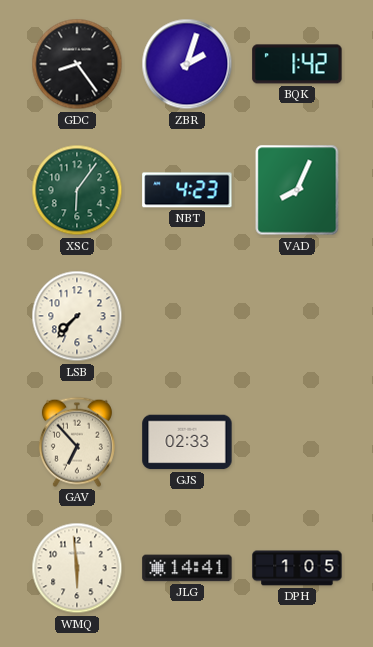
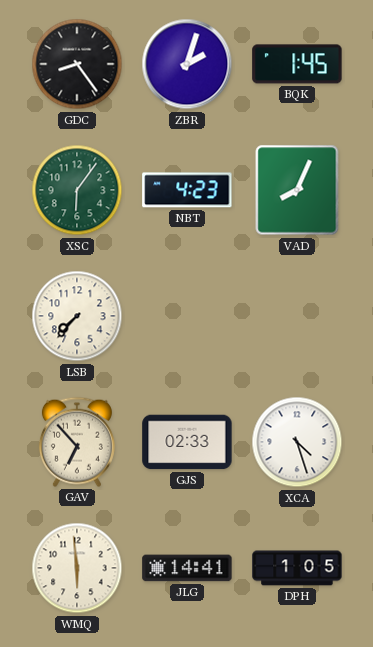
BQK: 1:42 -> 1:45
XCA: none -> 4:27
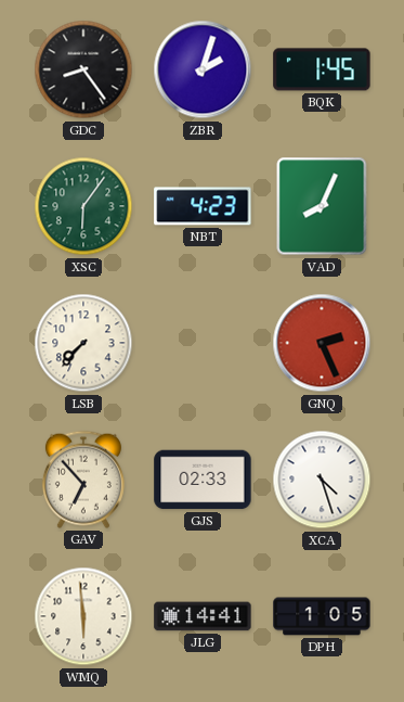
GNQ: none -> 2:26
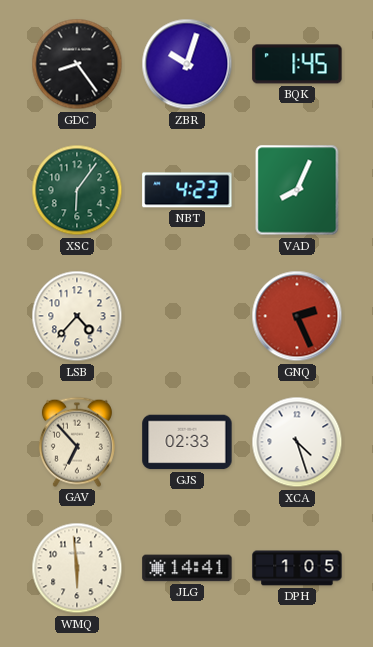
ZBR: 2:03 -> 10:03
LSB: 7:37 -> 4:37
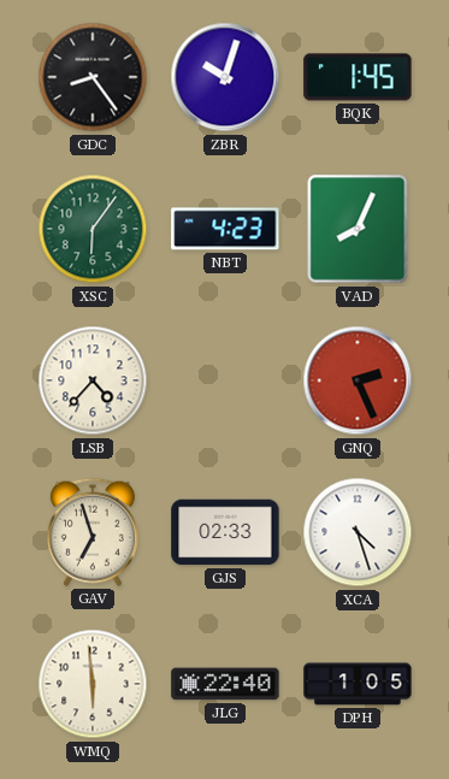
GAV: 6:53 -> 6:57
JLG: 14:41 -> 22:40
